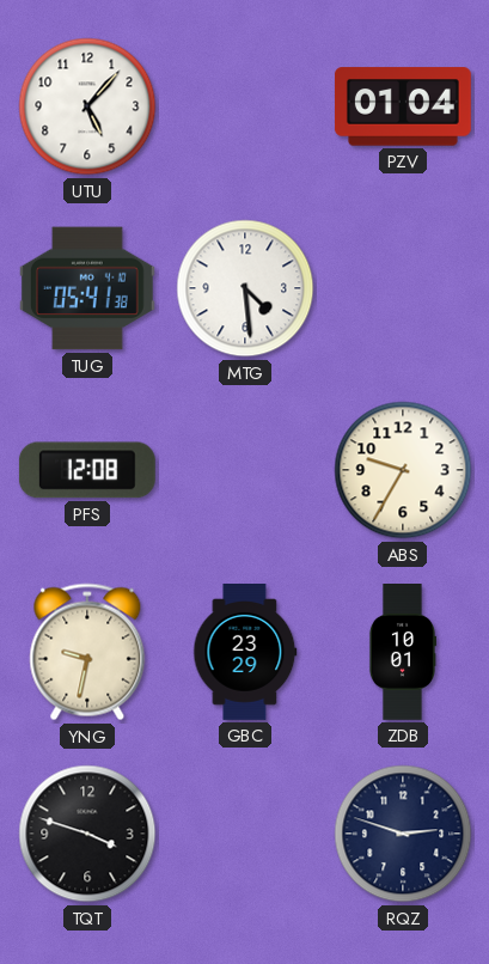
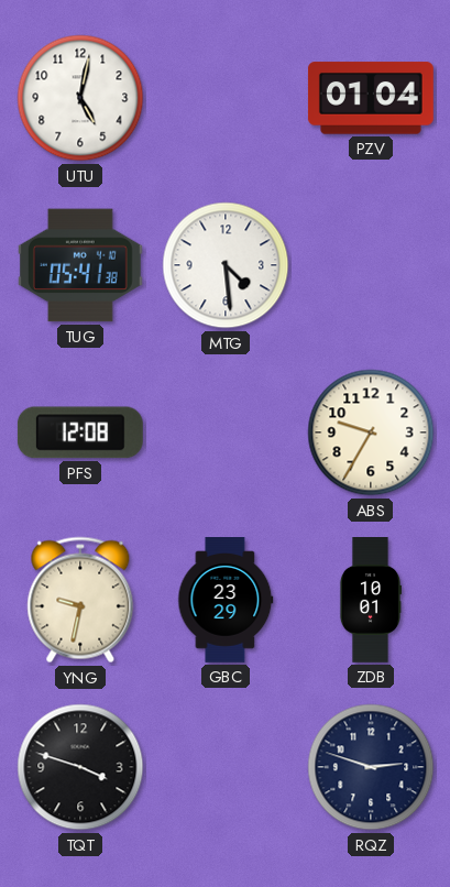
UTU: 5:07 -> 5:02
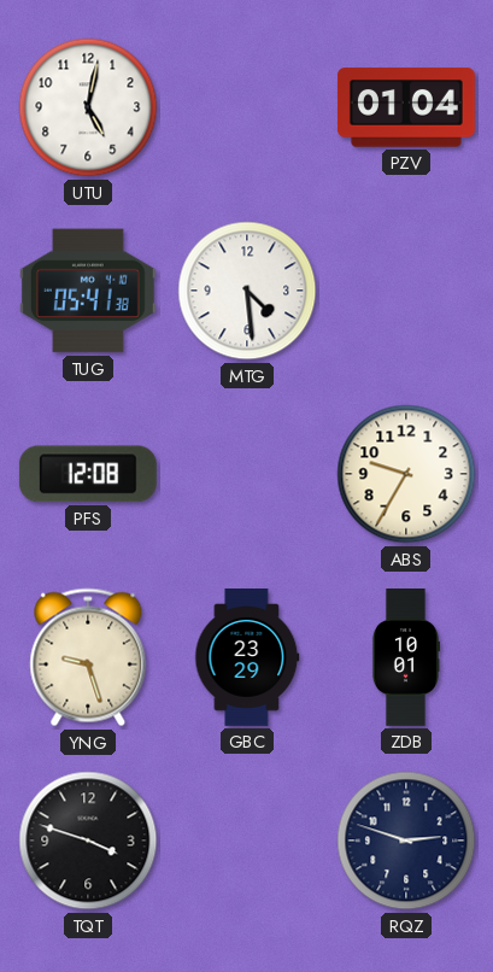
YNG: 9:32 -> 9:27
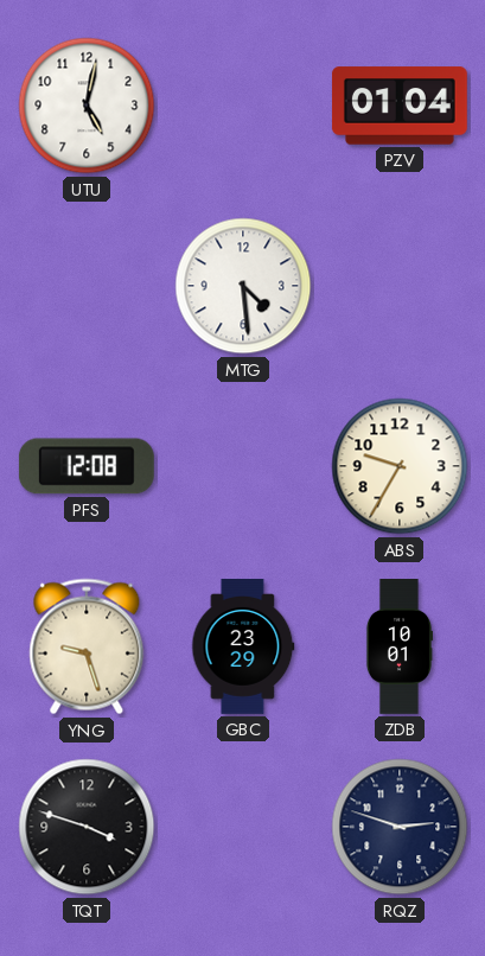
TUG: 05:41 -> none
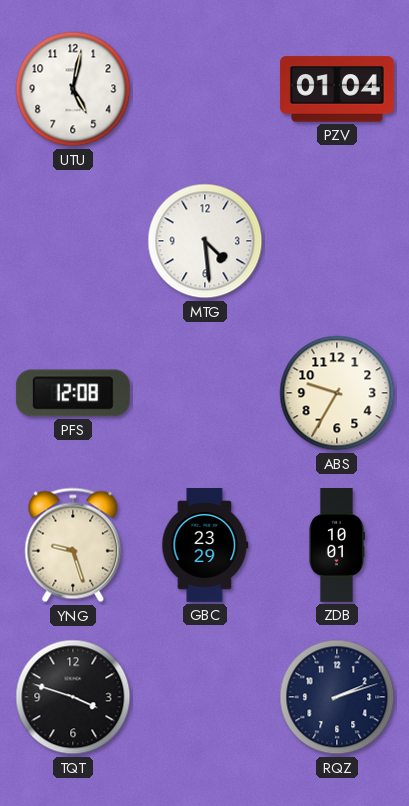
RQZ: 2:48 -> 2:12
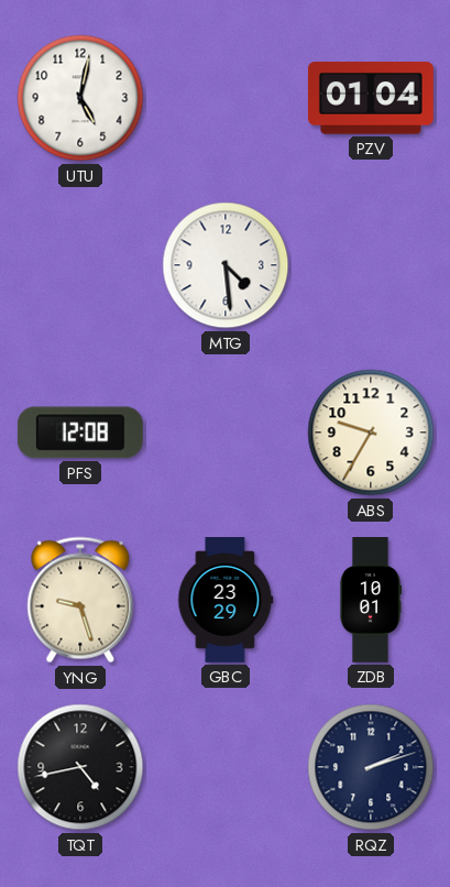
TQT: 3:48 -> 4:43
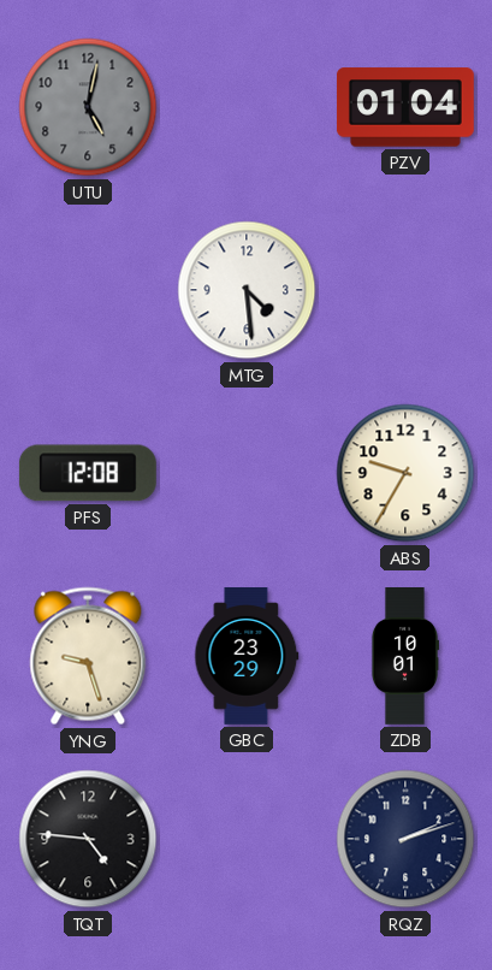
UTU dial: white -> grey
TQT: 4:43 -> 4:46
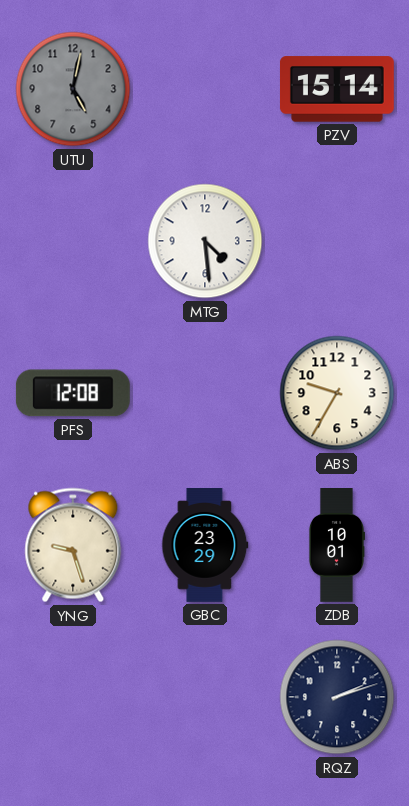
PZV: 01:04 -> 15:14
TQT: 4:46 -> none
